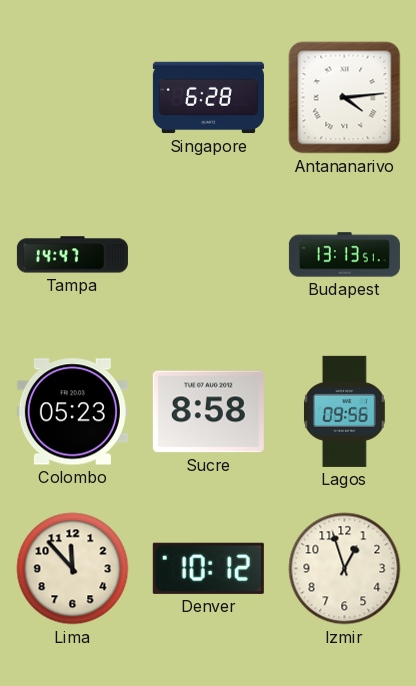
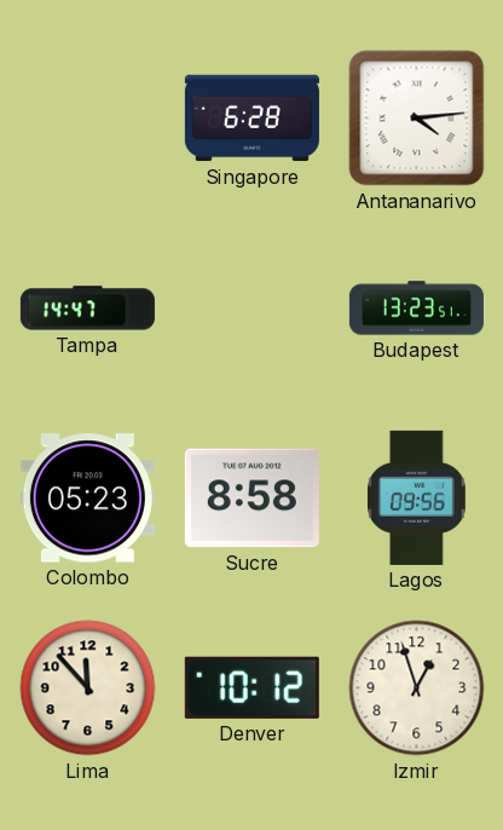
Budapest: 13:13 -> 13:23
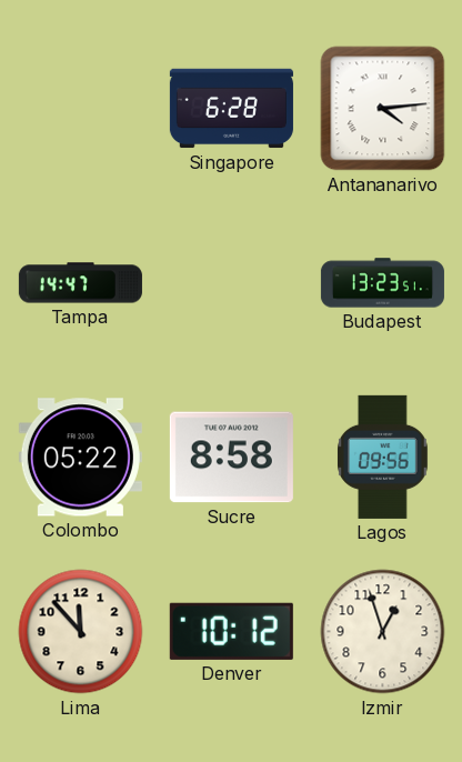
Colombo: 05:23 -> 05:22
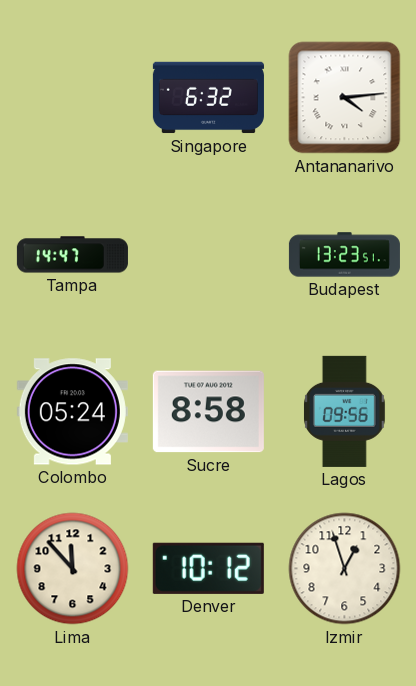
Singapore: 6:28 -> 6:32
Colombo: 05:22 -> 05:24
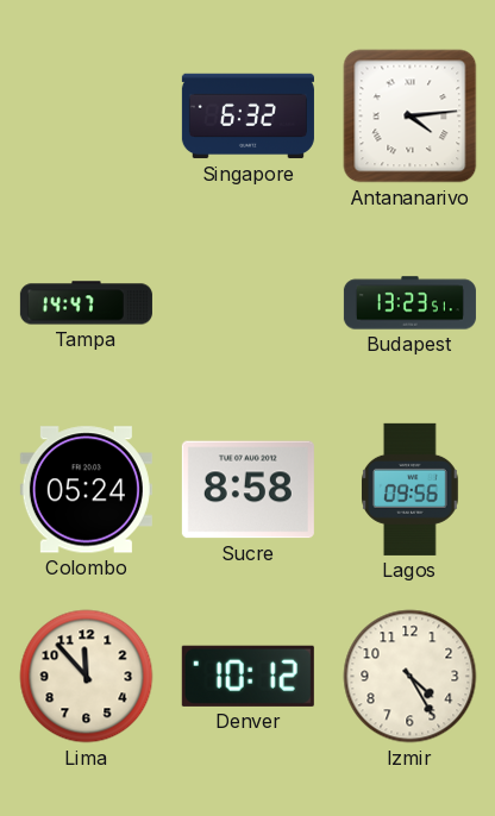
Izmir: 12:57 -> 4:25
